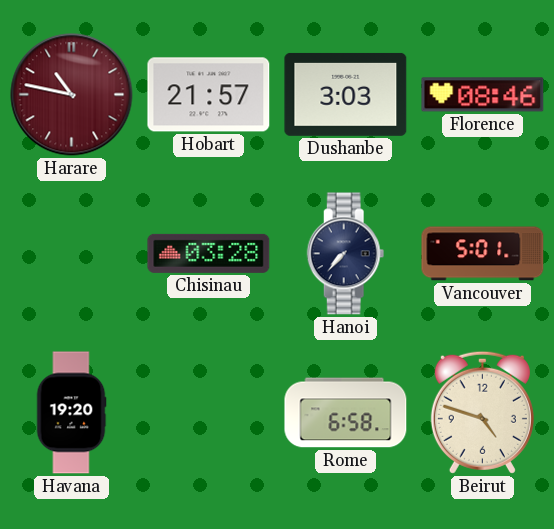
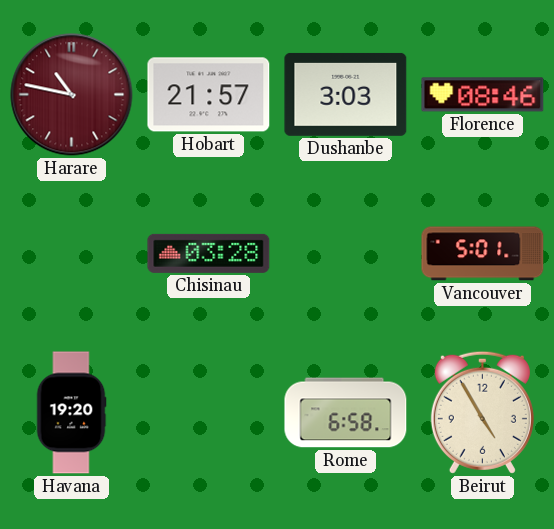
Hanoi: 7:37 -> none
Beirut: 4:48 -> 4:55
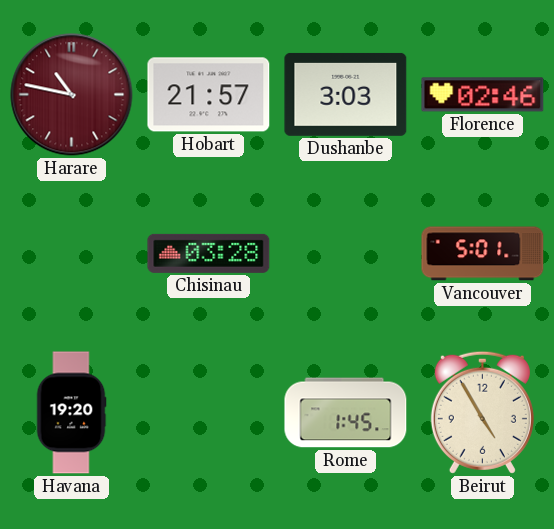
Florence: 08:46 -> 02:46
Rome: 6:58 -> 1:45
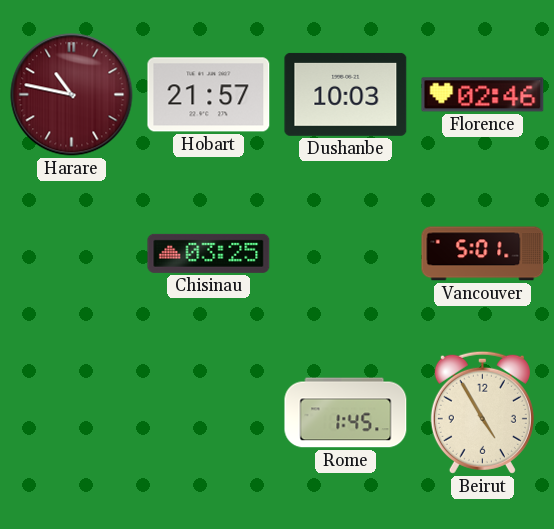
Dushanbe: 3:03 -> 10:03
Chisinau: 03:28 -> 03:25
Havana: 19:20 -> none
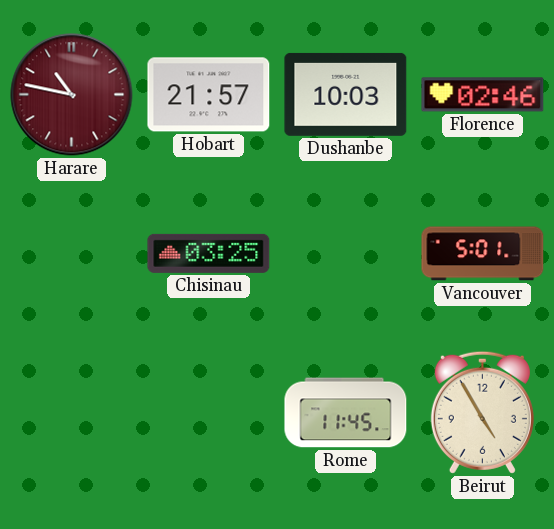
Rome: 1:45 -> 11:45
